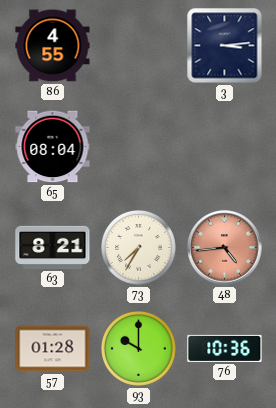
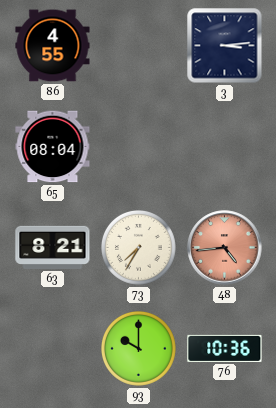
57: 01:28 -> none
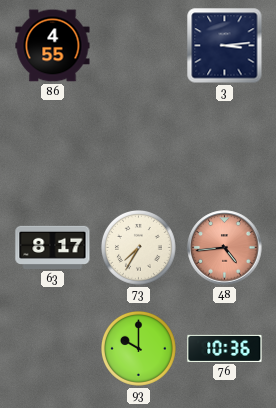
65: 08:04 -> none
63: 8:21 -> 8:17
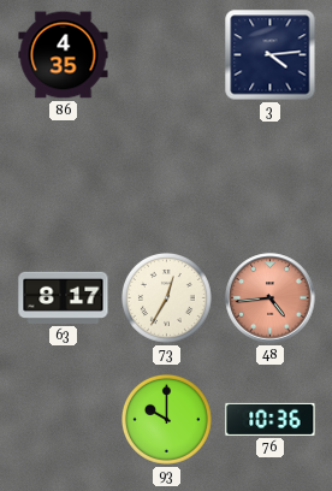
86: 4:55 -> 4:35
3: 3:14 -> 4:14
73: 7:35 -> 12:35
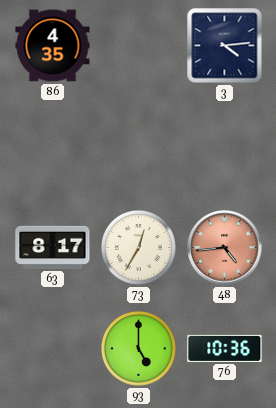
93: 10:00 -> 5:00
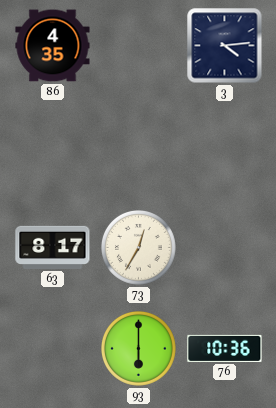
48: 4:44 -> none
93: 5:00 -> 6:00
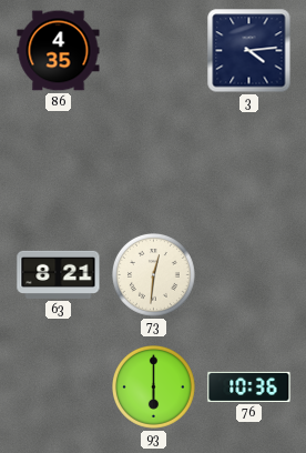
63: 8:17 -> 8:21
73: 12:35 -> 12:31
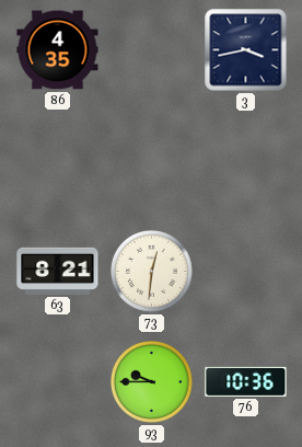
3: 4:14 -> 3:43
93: 6:00 -> 9:45
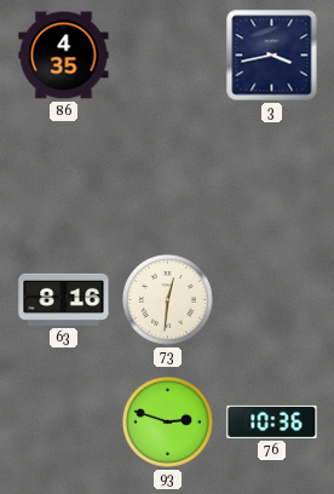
63: 8:21 -> 8:16
93: 9:45 -> 2:48
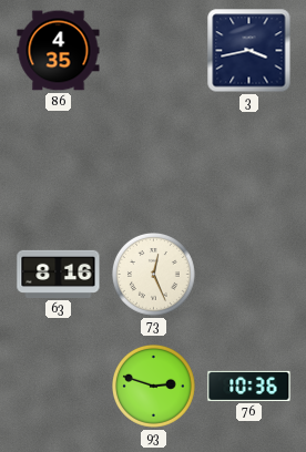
73: 12:31 -> 12:26
